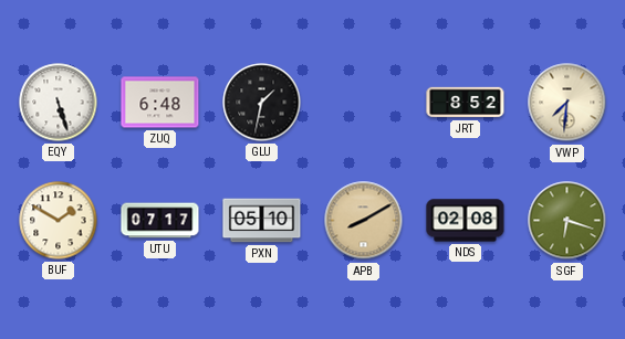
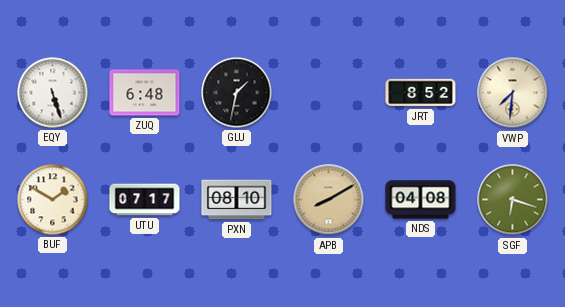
PXN: 05:10 -> 08:10
NDS: 02:08 -> 04:08
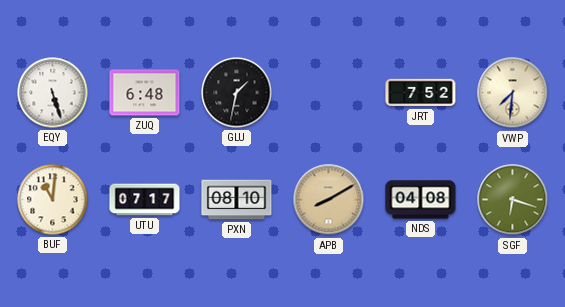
JRT: 8:52 -> 7:52
BUF: 1:50 -> 11:01
